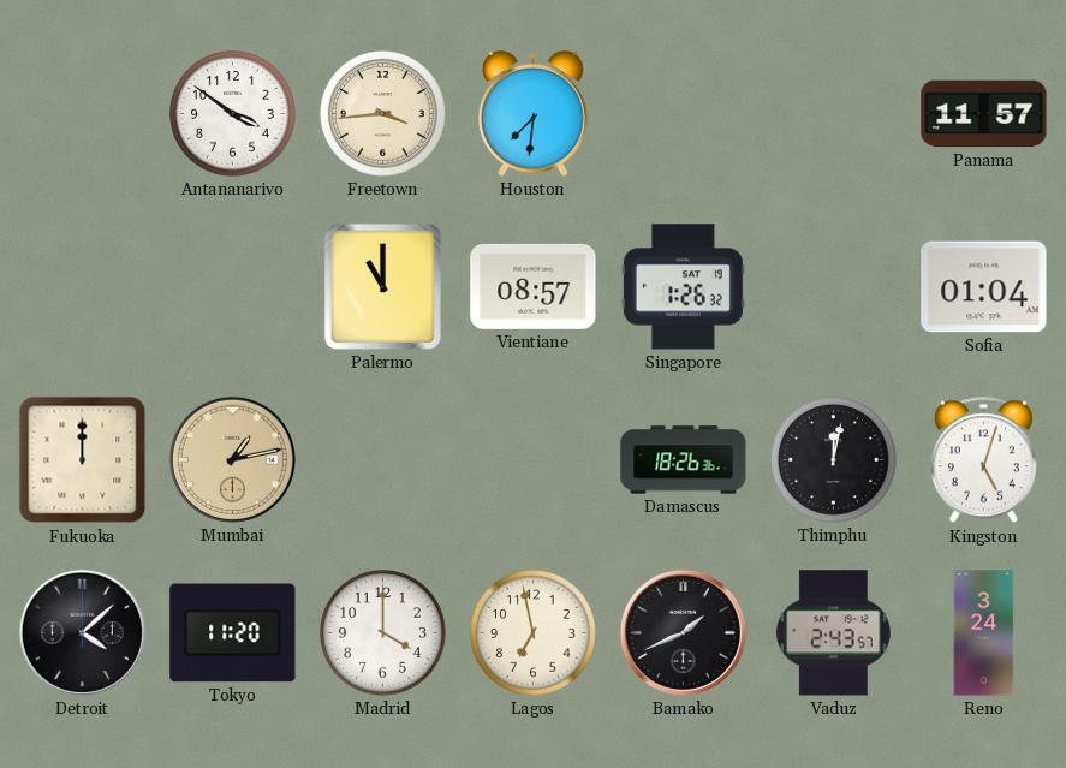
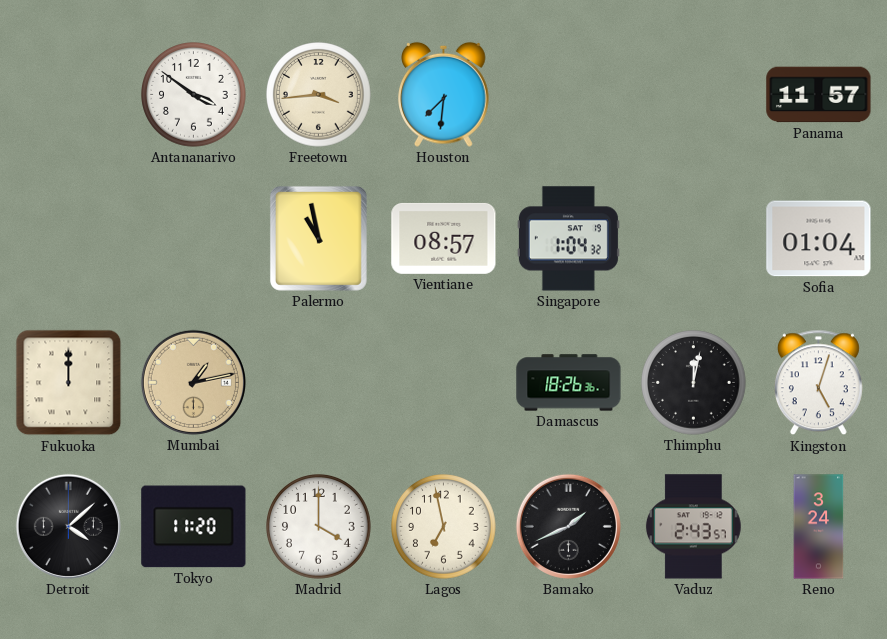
Palermo: 11:00 -> 10:58
Singapore: 1:26 -> 1:04
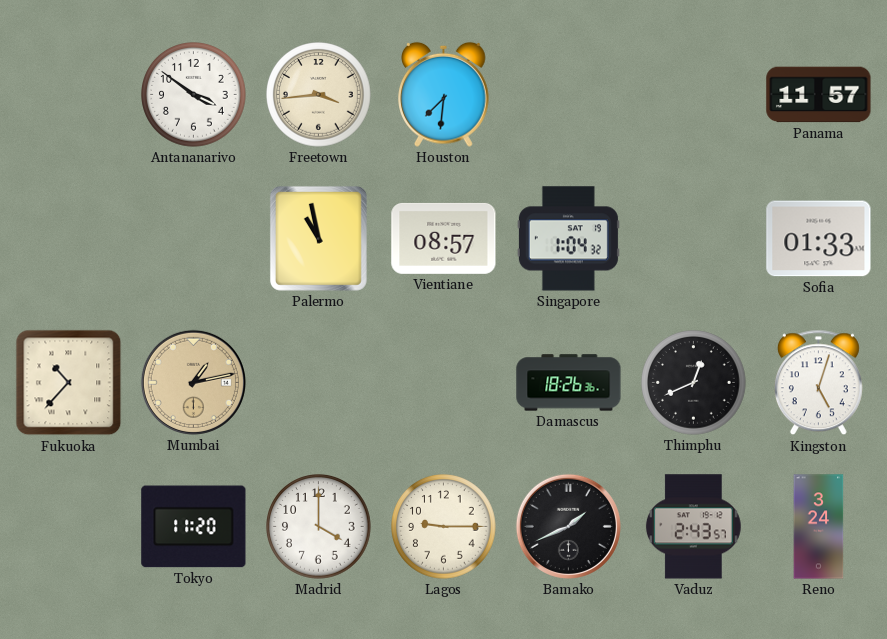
Sofia: 01:04 -> 01:33
Fukuoka: 12:00 -> 10:37
Thimphu: 12:02 -> 12:41
Detroit: 4:08 -> none
Lagos: 6:58 -> 9:15
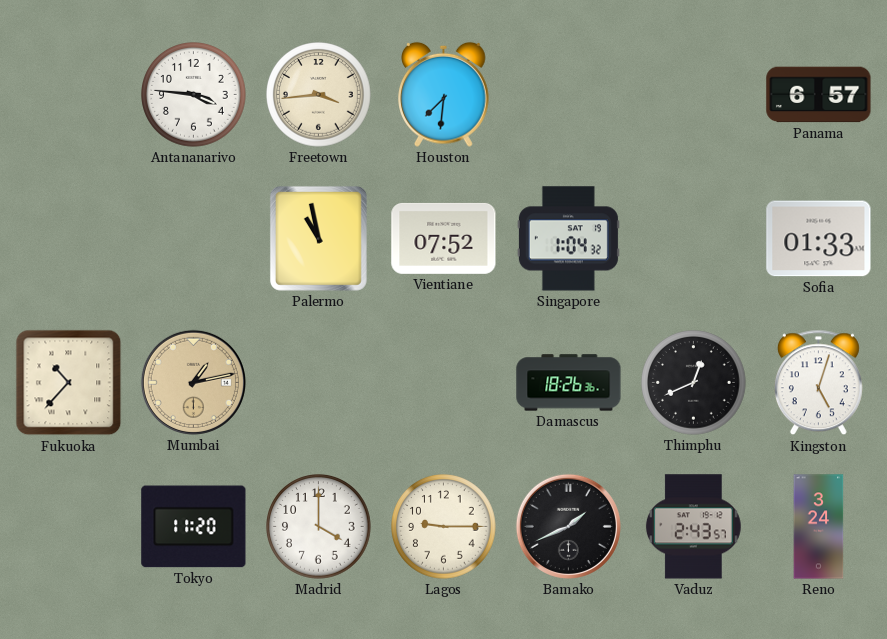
Antananarivo: 3:51 -> 3:46
Panama: 11:57 -> 6:57
Vientiane: 08:57 -> 07:52
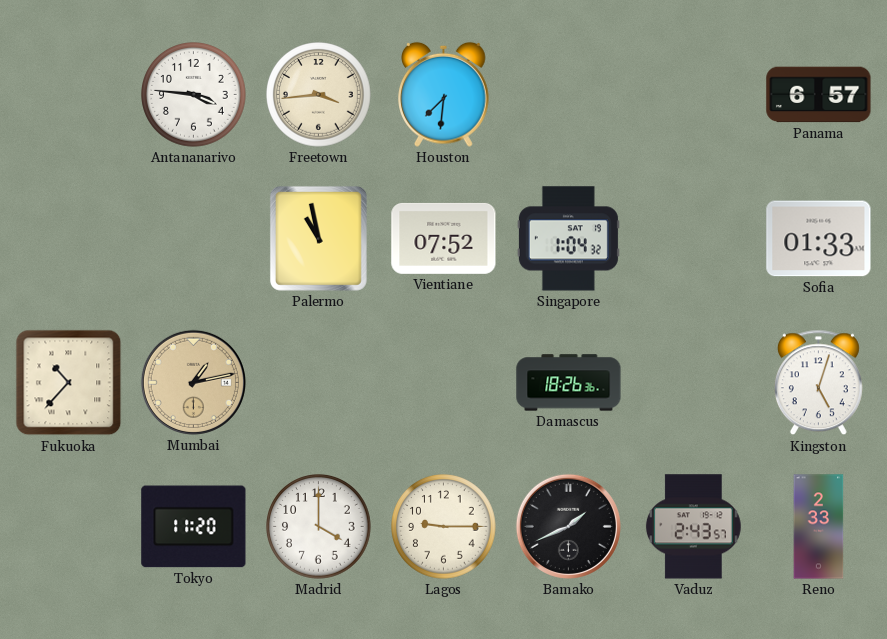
Thimphu: 12:41 -> none
Reno: 3:24 -> 2:33
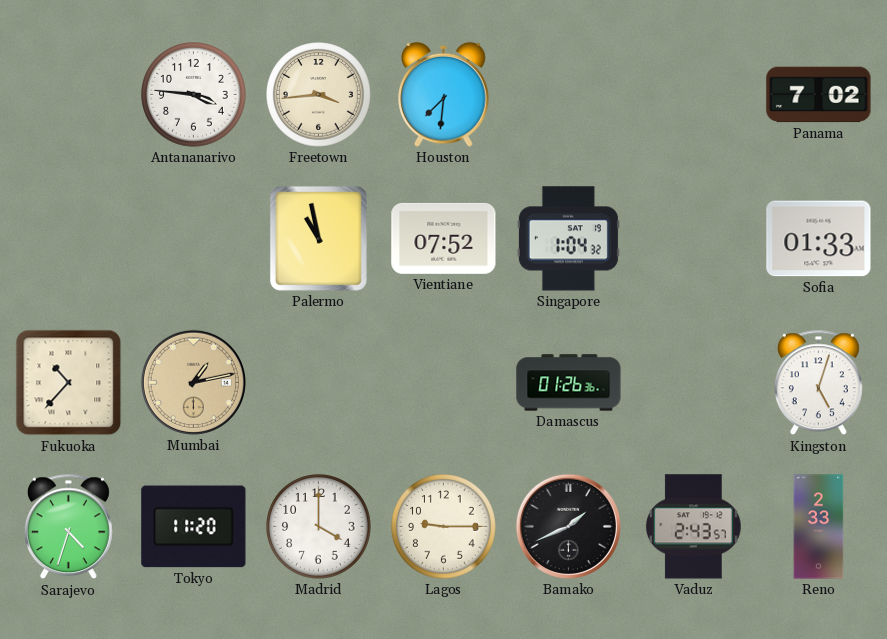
Panama: 6:57 -> 7:02
Damascus: 18:26 -> 01:26
Sarajevo: none -> 4:33
